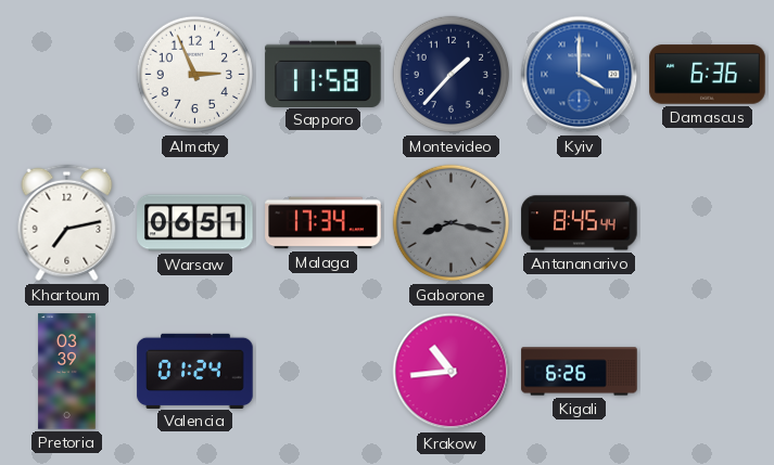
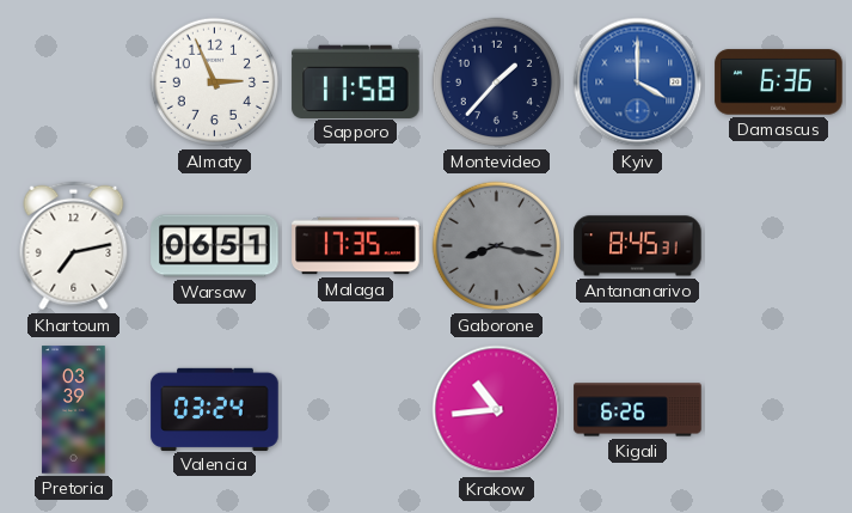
Malaga: 17:34 -> 17:35
Antananarivo: 8:45:44 -> 8:45:31
Valencia: 01:24 -> 03:24
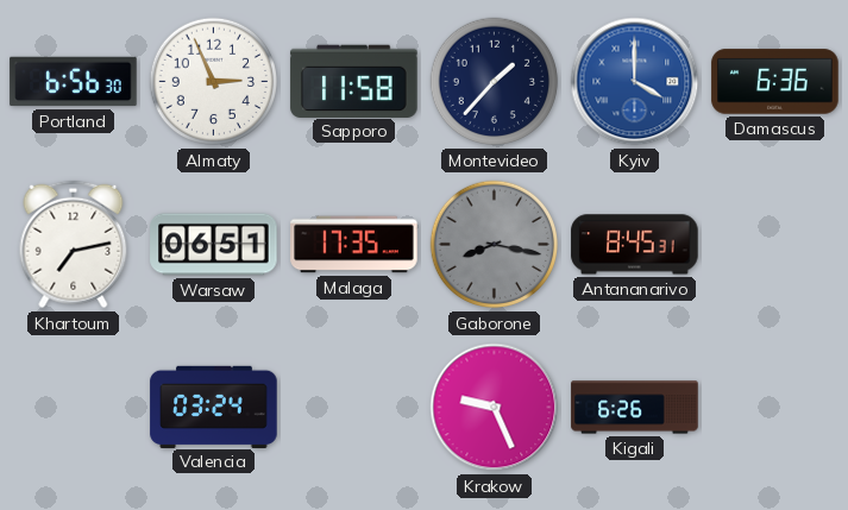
Portland: none -> 6:56
Pretoria: 03:39 -> none
Krakow: 10:44 -> 9:26
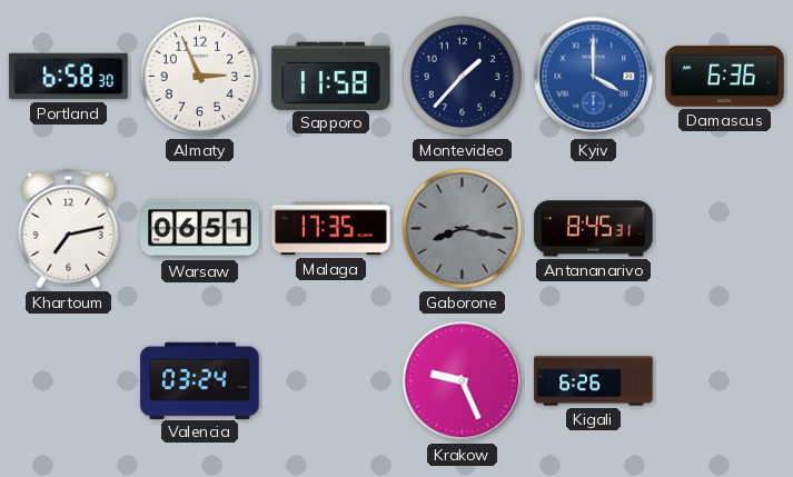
Portland: 6:56 -> 6:58
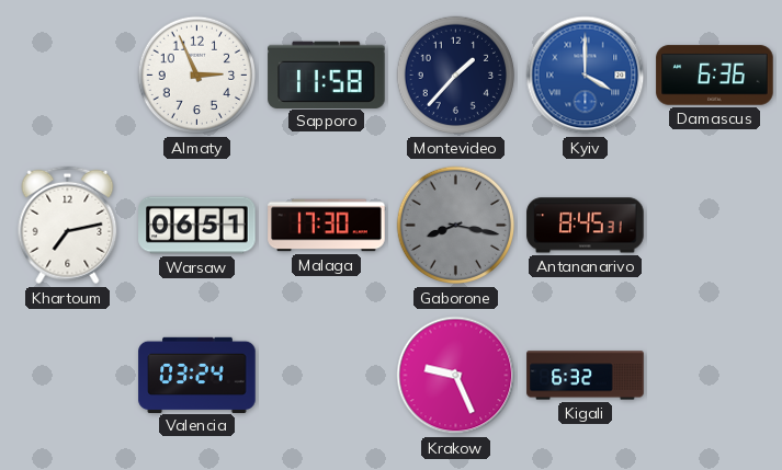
Portland: 6:58 -> none
Malaga: 17:35 -> 17:30
Kigali: 6:26 -> 6:32
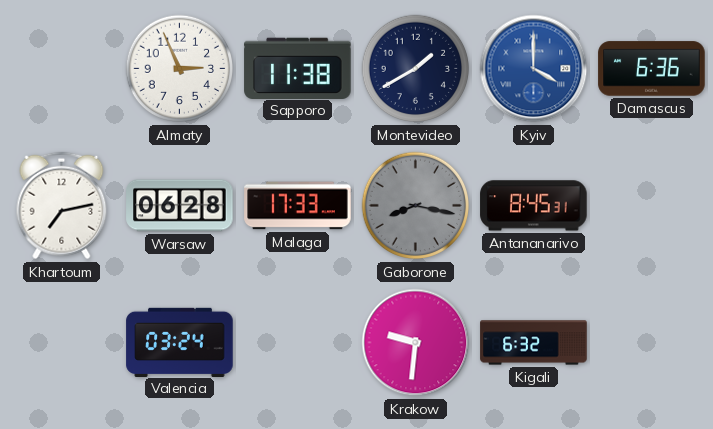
Sapporo: 11:58 -> 11:38
Montevideo: 1:37 -> 1:40
Warsaw: 06:51 -> 06:28
Malaga: 17:30 -> 17:33
Krakow: 9:26 -> 9:31
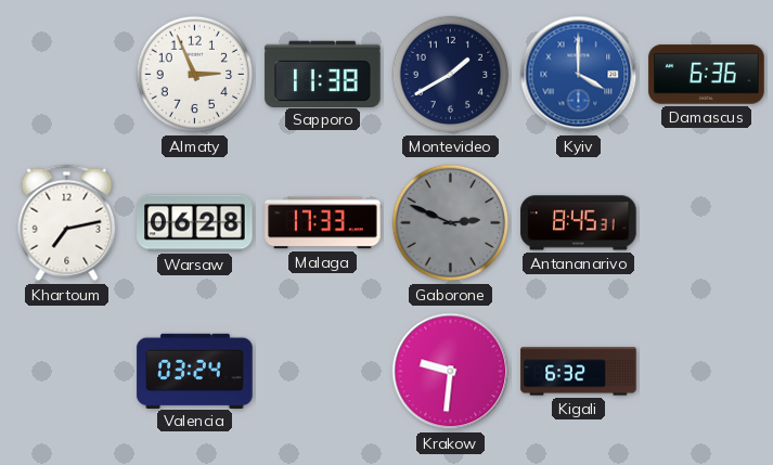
Gaborone: 8:17 -> 2:49
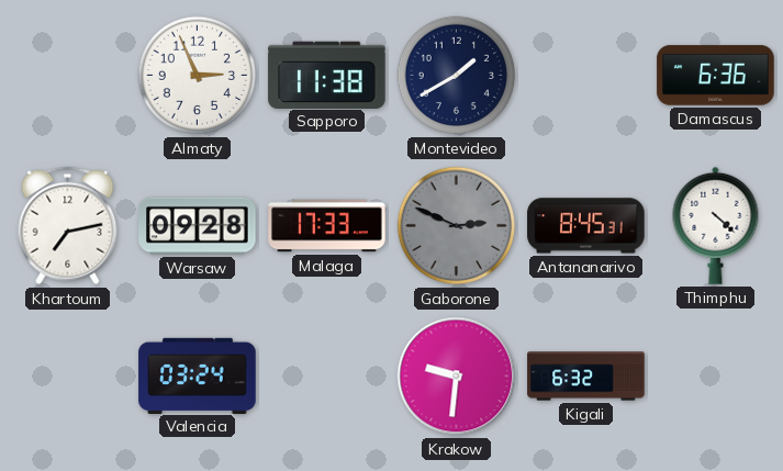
Kyiv: 4:00 -> none
Warsaw: 06:28 -> 09:28
Thimphu: none -> 4:22
